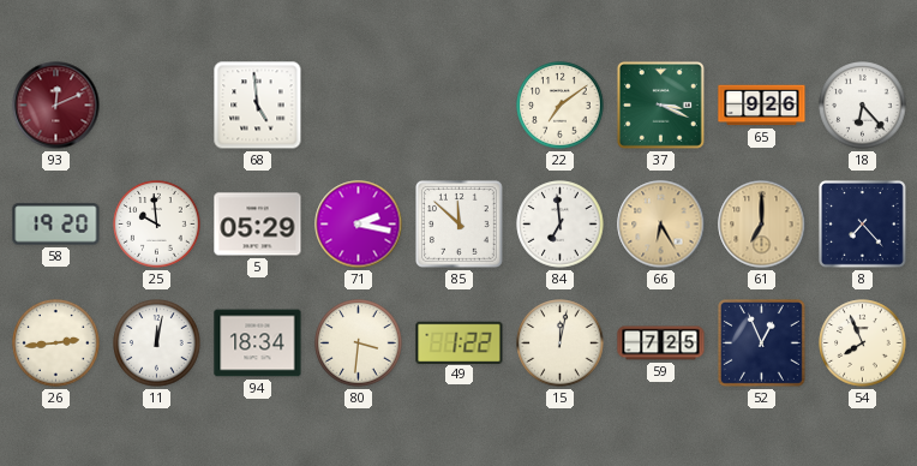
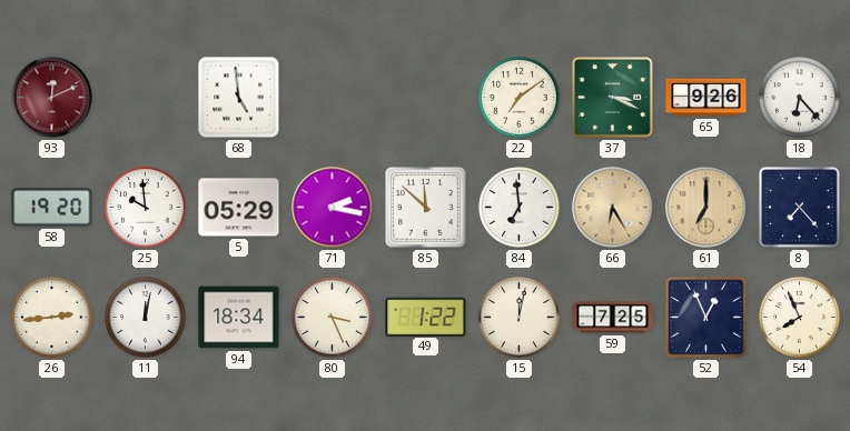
80: 3:31 -> 3:26
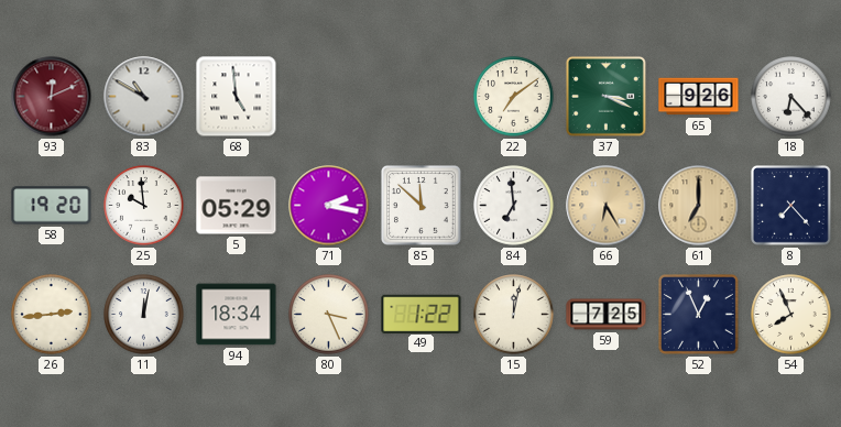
83: none -> 10:50
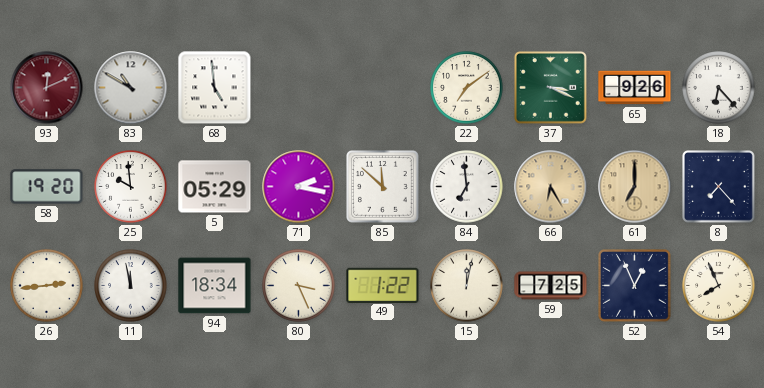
11: 12:02 -> 11:58
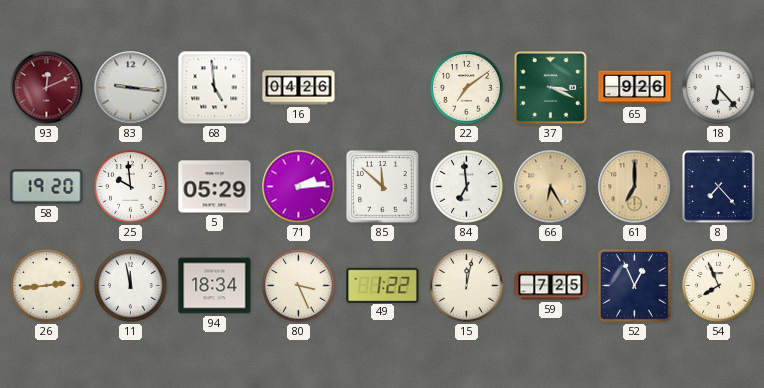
83: 10:50 -> 9:16
16: none -> 04:26
71: 2:17 -> 2:14
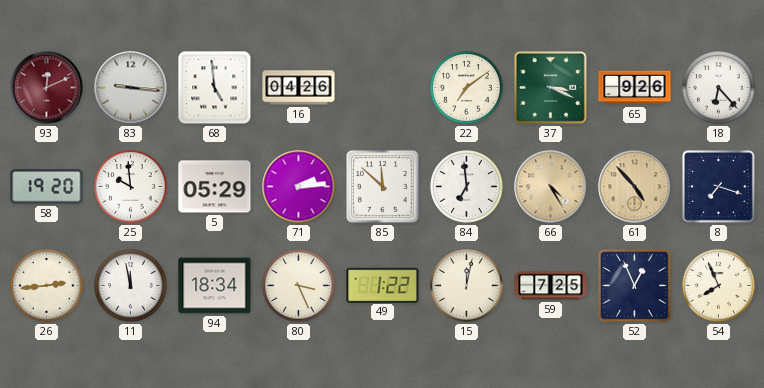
66: 6:25 -> 4:25
61: 7:00 -> 4:53
8: 7:23 -> 7:18
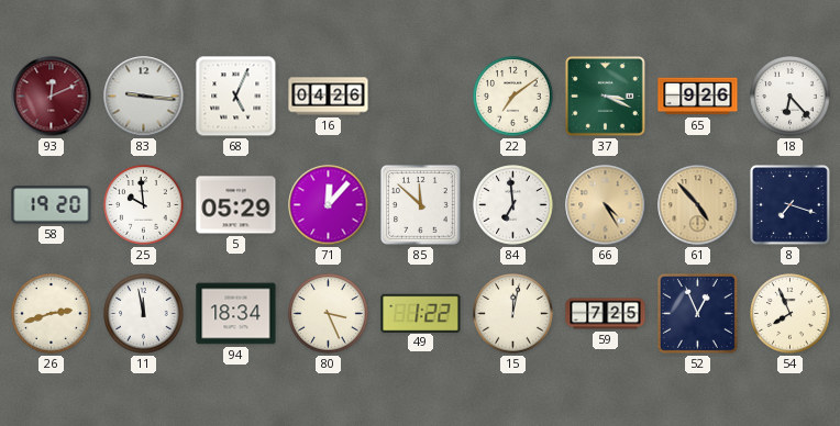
68: 4:59 -> 5:04
71: 2:14 -> 12:07
26: 2:44 -> 2:42
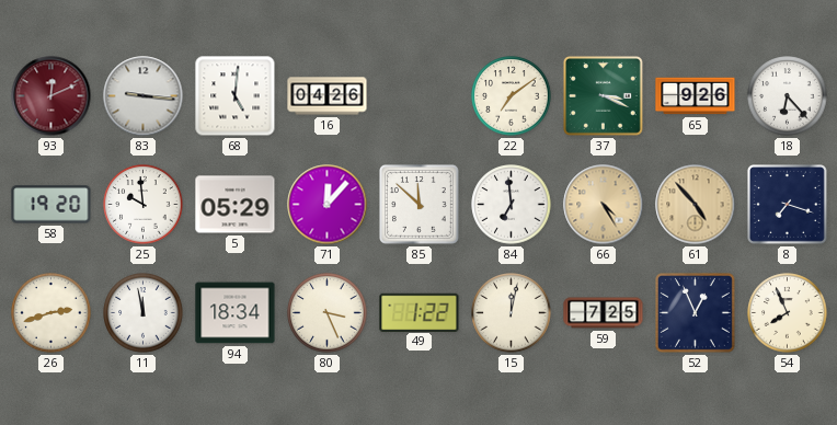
68: 5:04 -> 5:01
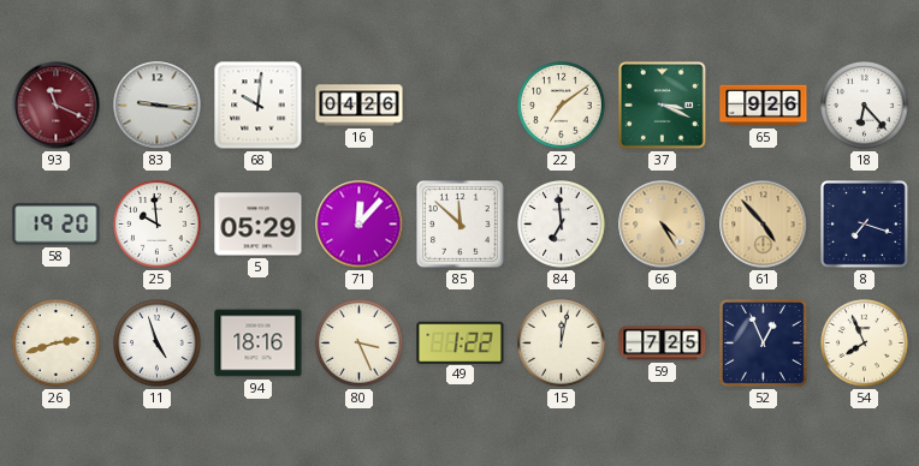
93: 12:11 -> 11:19
68: 5:01 -> 10:01
11: 11:58 -> 4:57
94: 18:34 -> 18:16
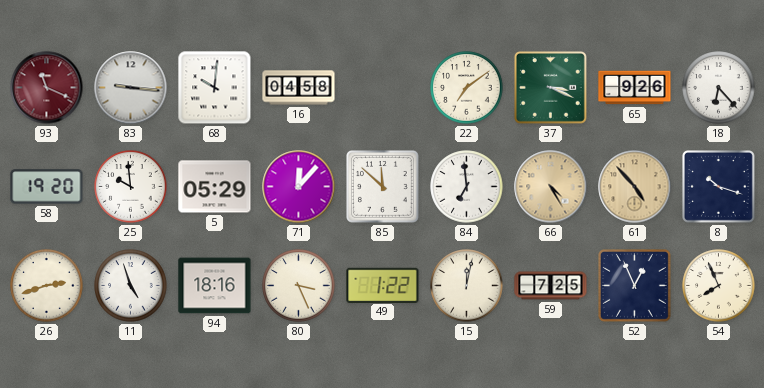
16: 04:26 -> 04:58
8: 7:18 -> 10:18
